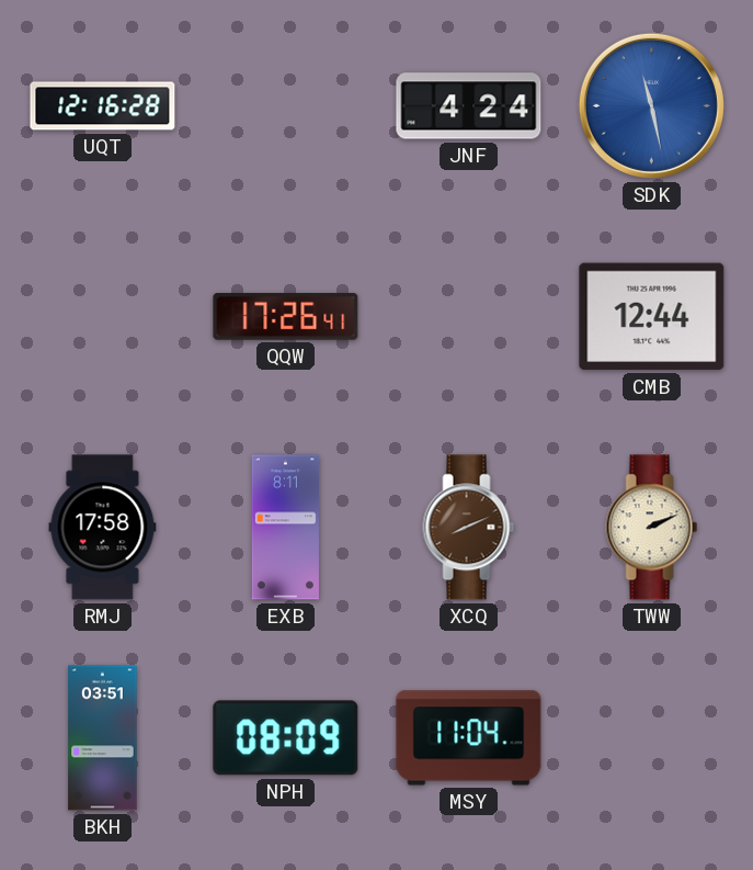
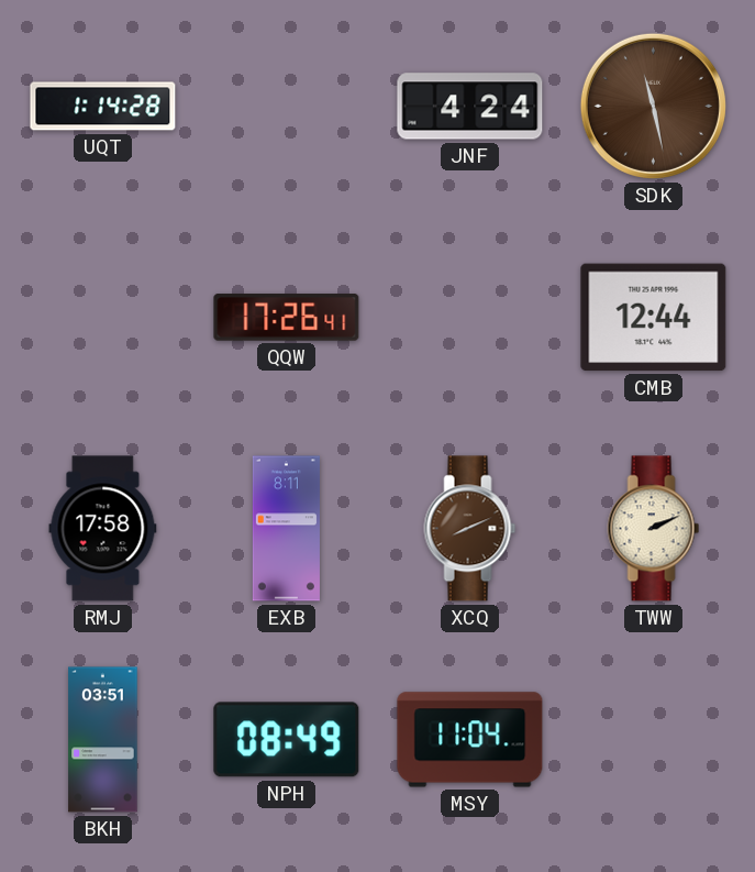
UQT: 12:16 -> 1:14
SDK dial: blue -> brown
NPH: 08:09 -> 08:49
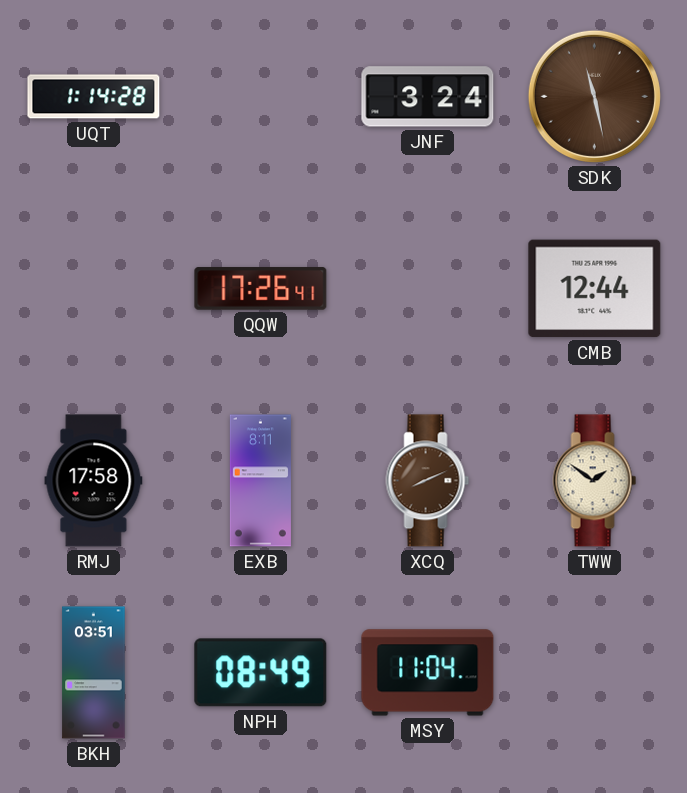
JNF: 4:24 -> 3:24
TWW: 2:11 -> 1:51
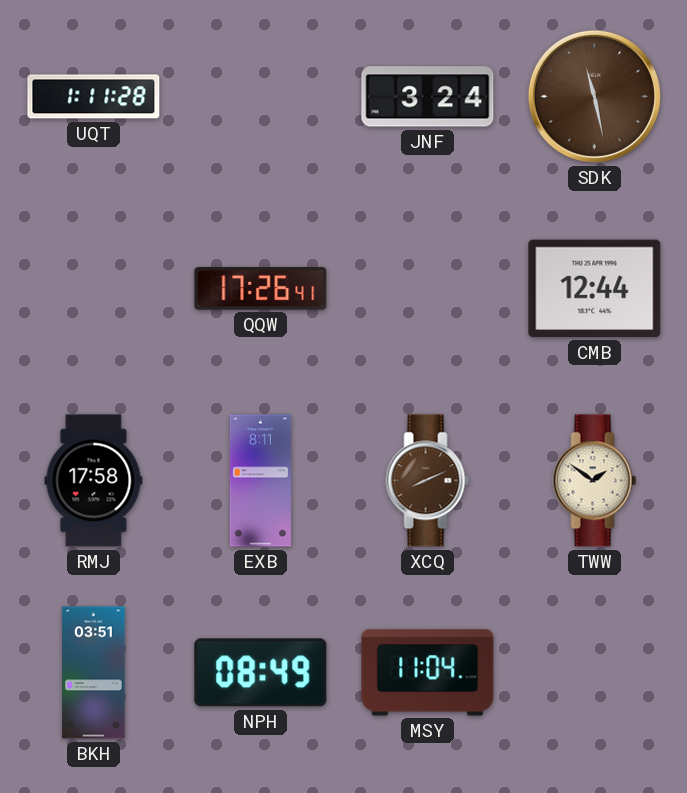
UQT: 1:14 -> 1:11
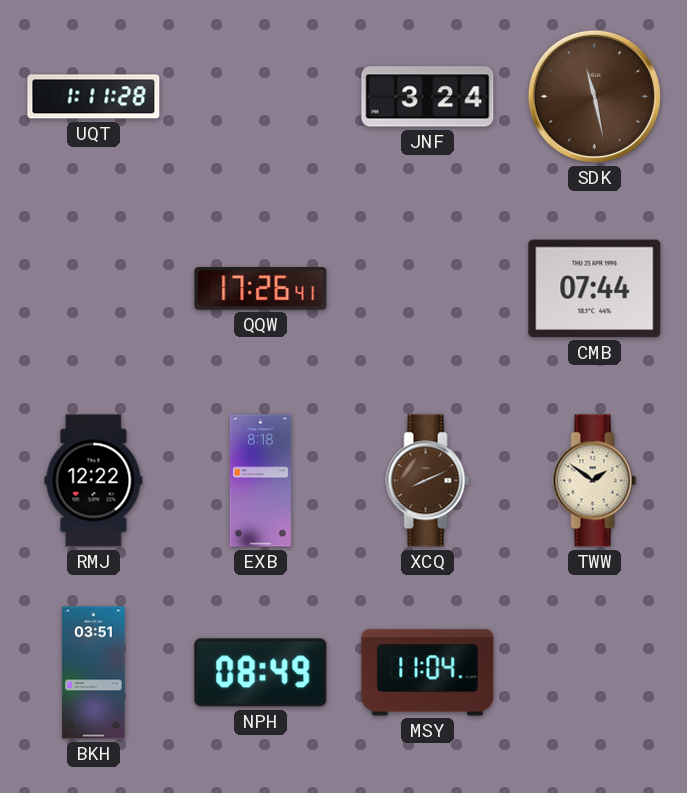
CMB: 12:44 -> 07:44
RMJ: 17:58 -> 12:22
EXB: 8:11 -> 8:18
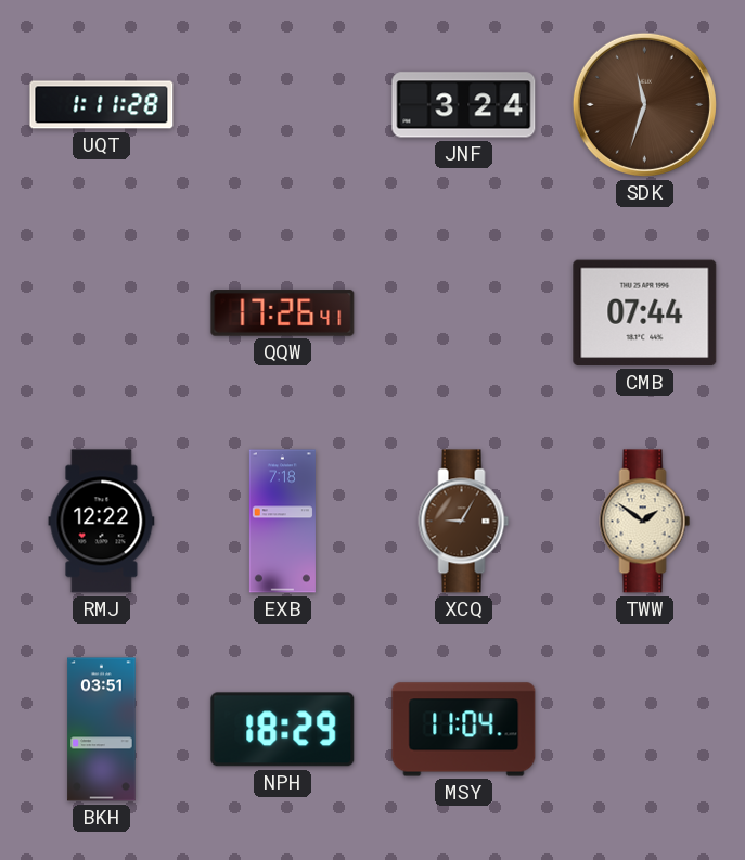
SDK: 11:28 -> 11:33
EXB: 8:18 -> 7:18
XCQ: 8:11 -> 9:05
NPH: 08:49 -> 18:29
